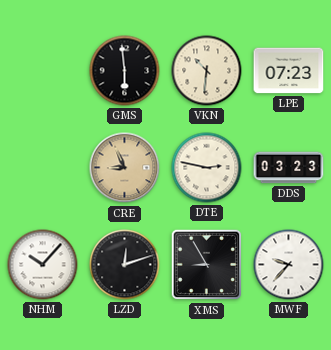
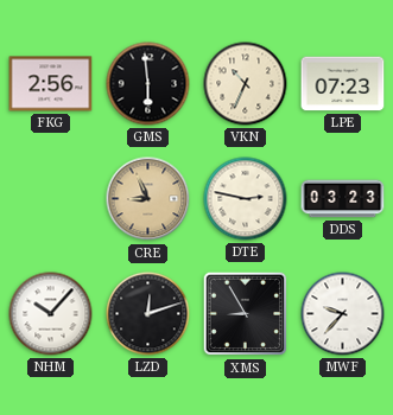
FKG: none -> 2:56
VKN: 10:31 -> 10:34
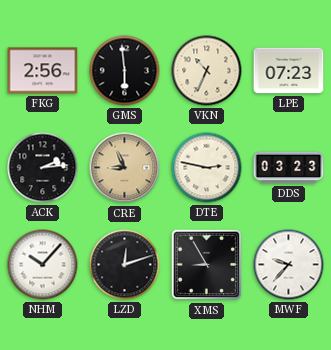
ACK: none -> 2:14
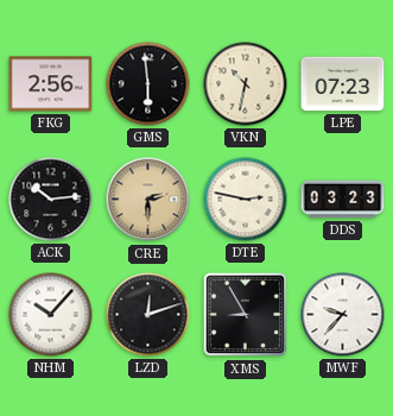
VKN: 10:34 -> 10:32
ACK: 2:14 -> 10:14
CRE: 8:56 -> 2:30
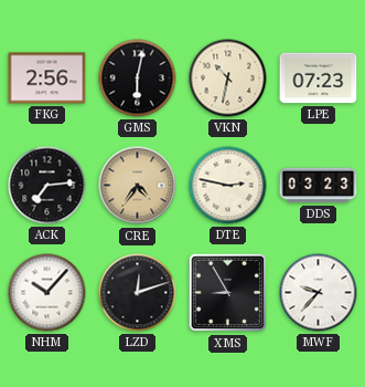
GMS: 5:59 -> 6:02
ACK: 10:14 -> 7:14
CRE: 2:30 -> 4:36
